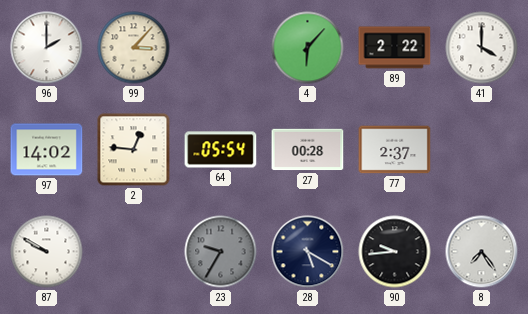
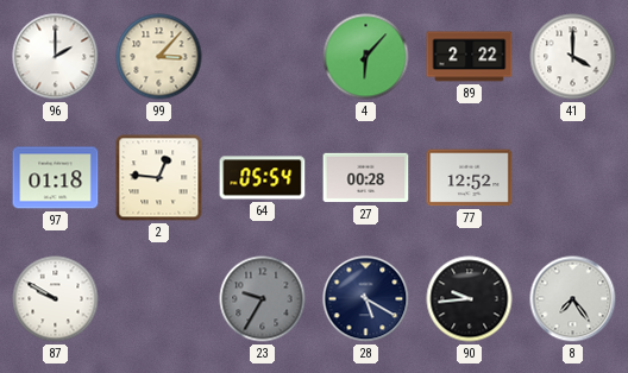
97: 14:02 -> 01:18
77: 2:37 -> 12:52
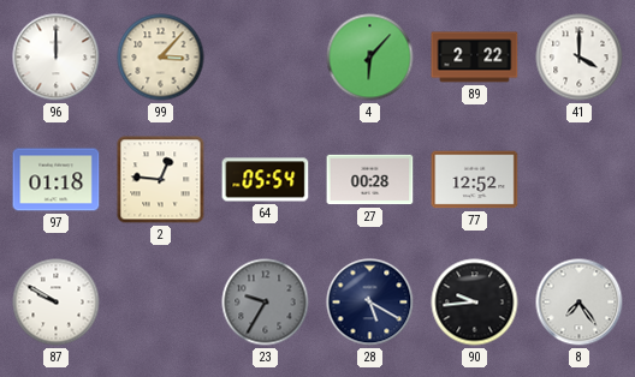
96: 2:00 -> 12:00
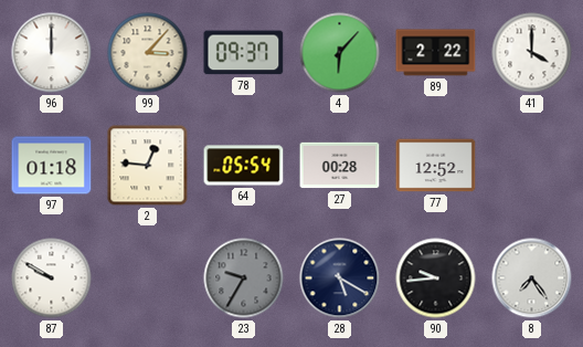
78: none -> 09:37
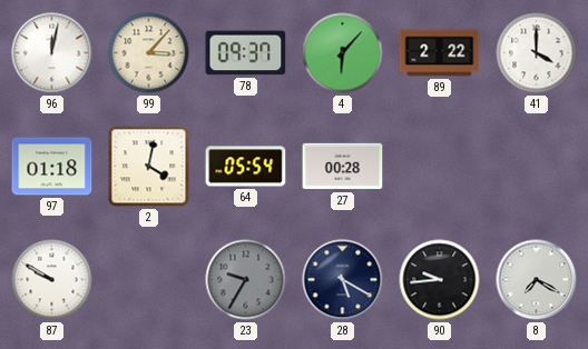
96: 12:00 -> 12:02
2: 12:46 -> 4:02
77: 12:52 -> none
8: 7:24 -> 7:20
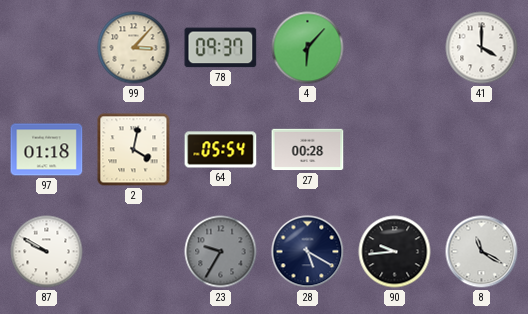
96: 12:02 -> none
89: 2:22 -> none
8: 7:20 -> 11:20
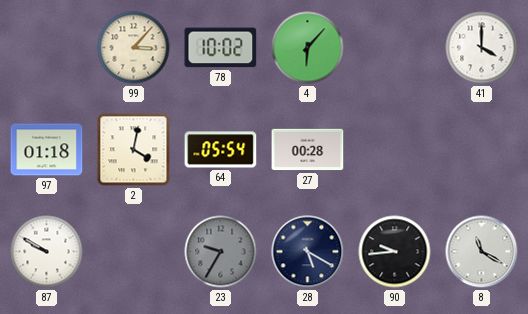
78: 09:37 -> 10:02
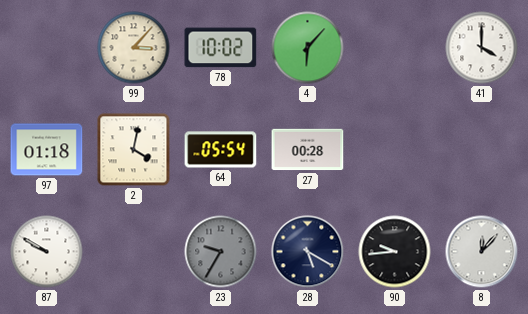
8: 11:20 -> 12:07
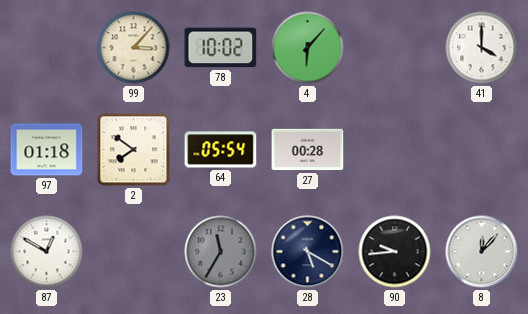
2: 4:02 -> 7:51
87: 9:50 -> 12:50
23: 9:35 -> 11:35
